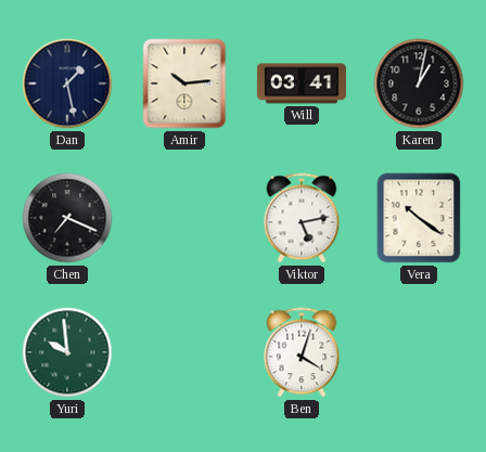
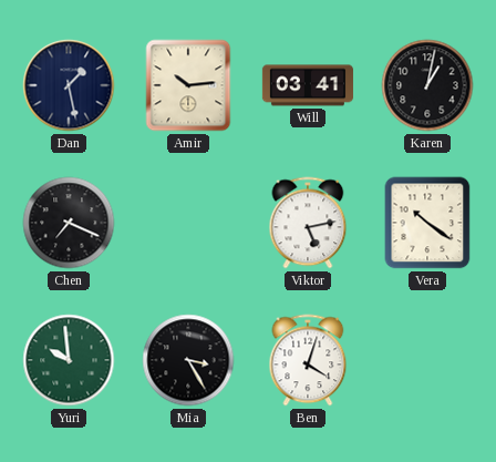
Mia: none -> 3:25
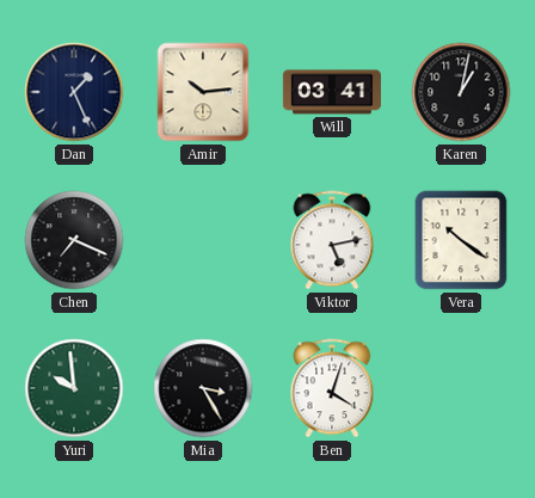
Dan: 1:28 -> 1:26
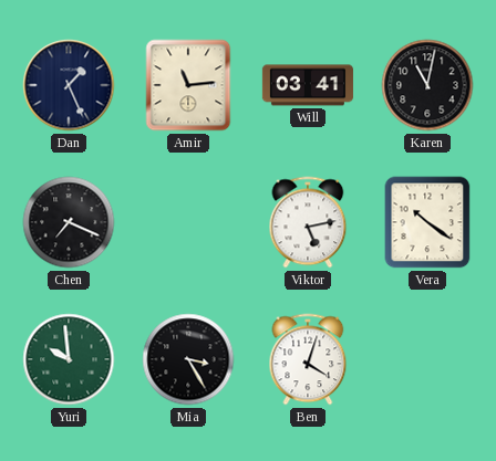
Amir: 10:14 -> 11:14
Karen: 1:02 -> 11:02
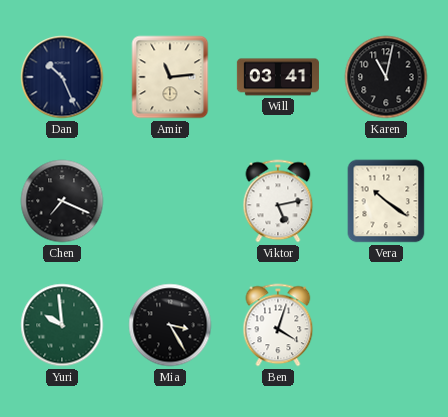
Dan: 1:26 -> 10:26
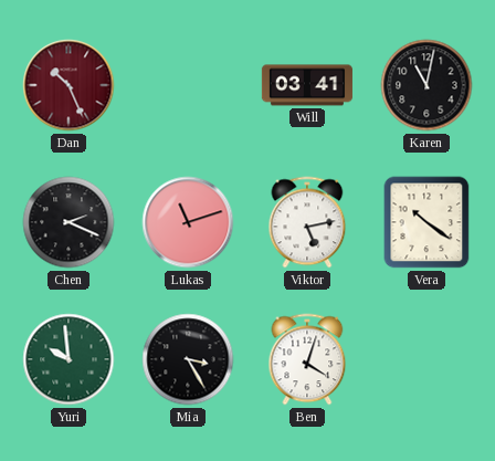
Dan dial: navy -> burgundy
Amir: 11:14 -> none
Chen: 7:19 -> 2:19
Lukas: none -> 11:12
